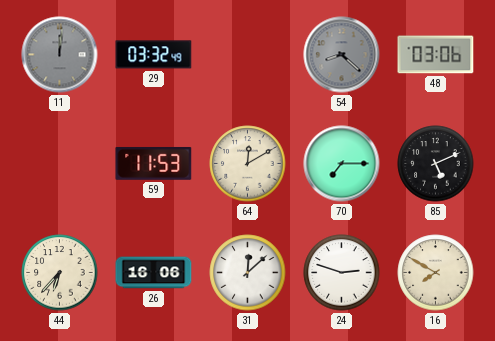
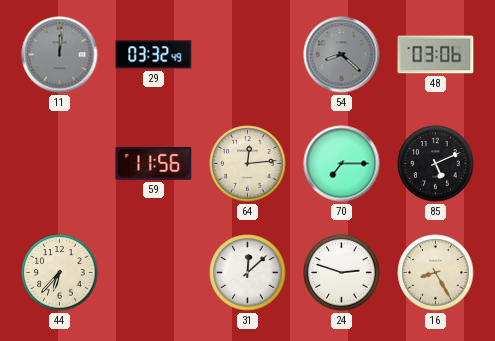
59: 11:53 -> 11:56
64: 12:10 -> 12:14
26: 16:06 -> none
16: 7:50 -> 8:25
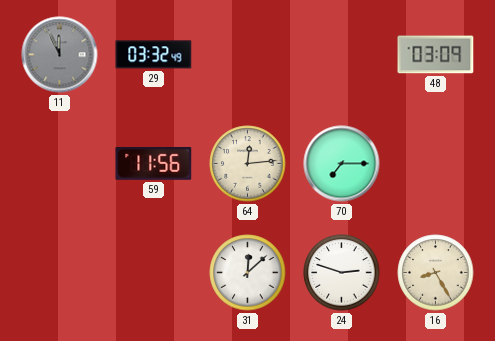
11: 12:01 -> 11:56
54: 8:22 -> none
48: 03:06 -> 03:09
85: 5:11 -> none
44: 6:37 -> none
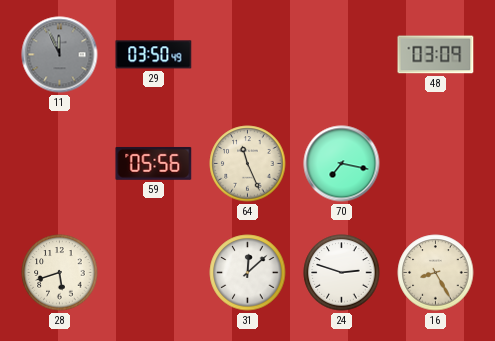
29: 03:32 -> 03:50
59: 11:56 -> 05:56
64: 12:14 -> 11:26
70: 7:15 -> 7:17
28: none -> 5:42
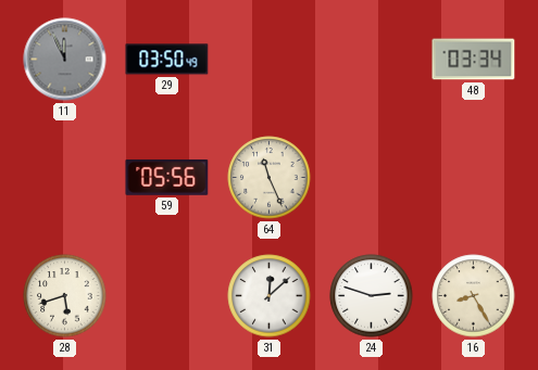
48: 03:09 -> 03:34
70: 7:17 -> none
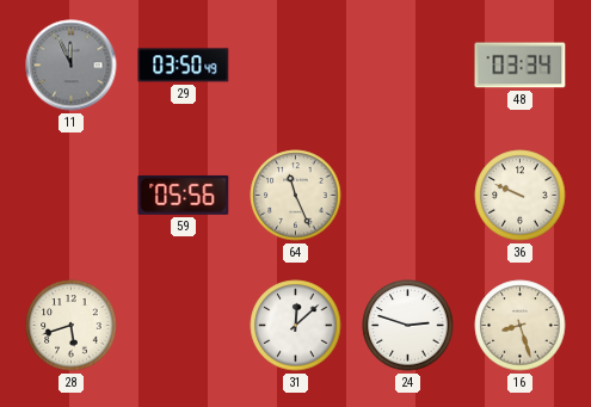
36: none -> 9:49
16: 8:25 -> 8:27
